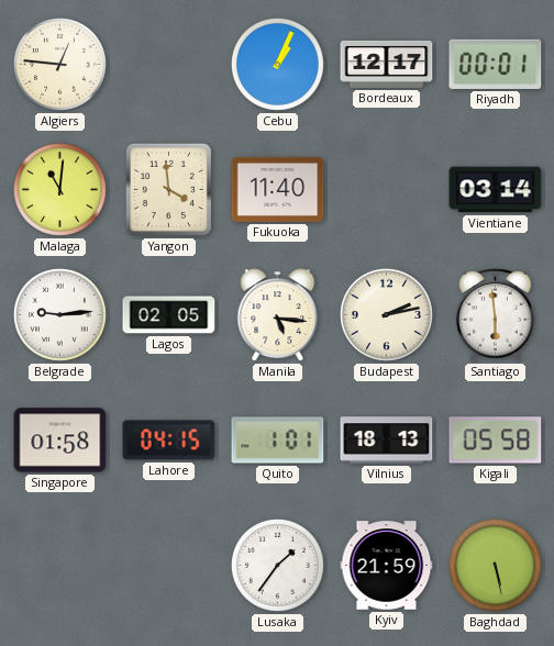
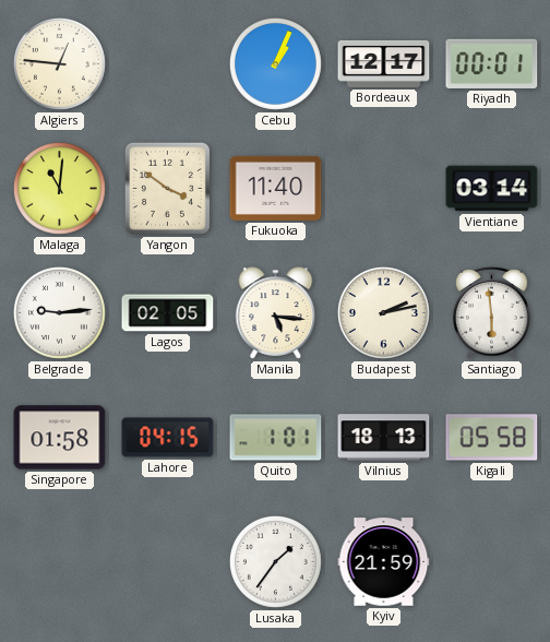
Yangon: 3:59 -> 3:51
Baghdad: 5:28 -> none
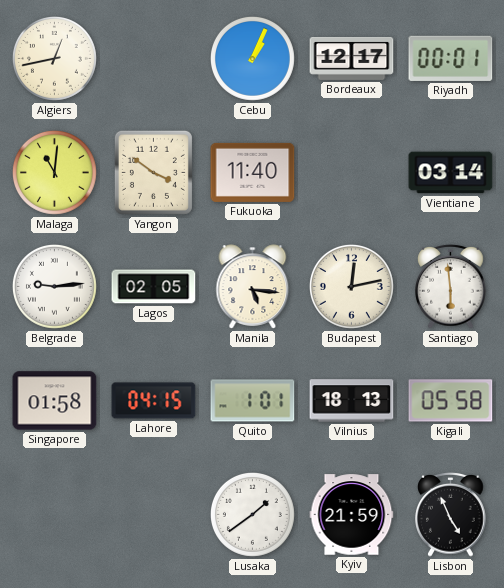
Algiers: 12:46 -> 12:43
Budapest: 2:13 -> 12:13
Lusaka: 1:36 -> 1:39
Lisbon: none -> 4:56
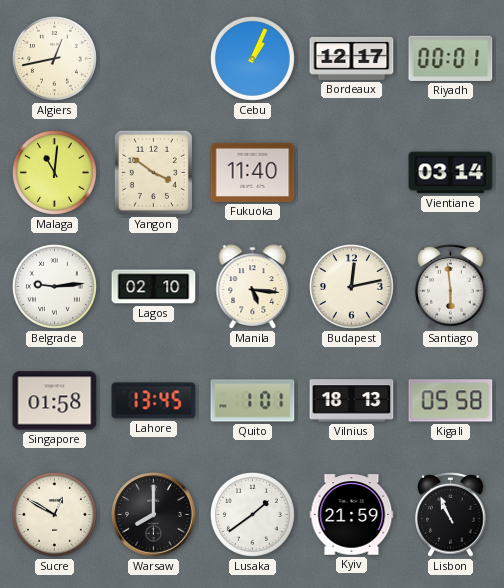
Lagos: 02:05 -> 02:10
Lahore: 04:15 -> 13:45
Sucre: none -> 12:50
Warsaw: none -> 8:00
Lisbon: 4:56 -> 10:56
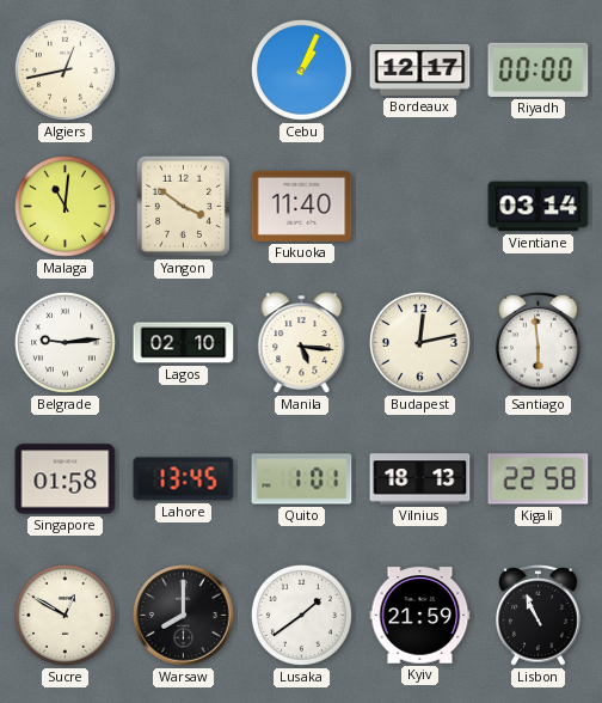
Riyadh: 00:01 -> 00:00
Kigali: 05:58 -> 22:58
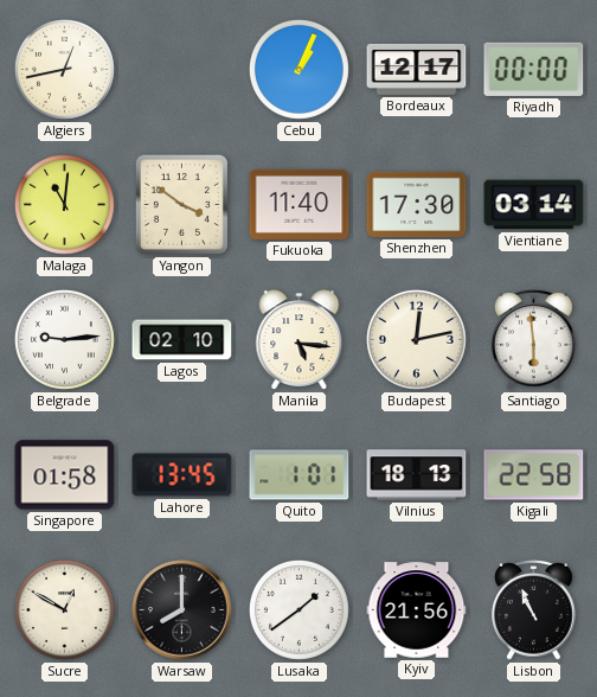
Shenzhen: none -> 17:30
Kyiv: 21:59 -> 21:56
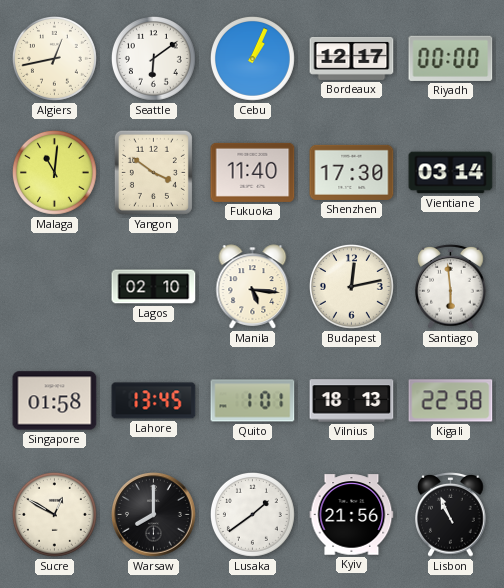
Seattle: none -> 6:09
Belgrade: 9:14 -> none
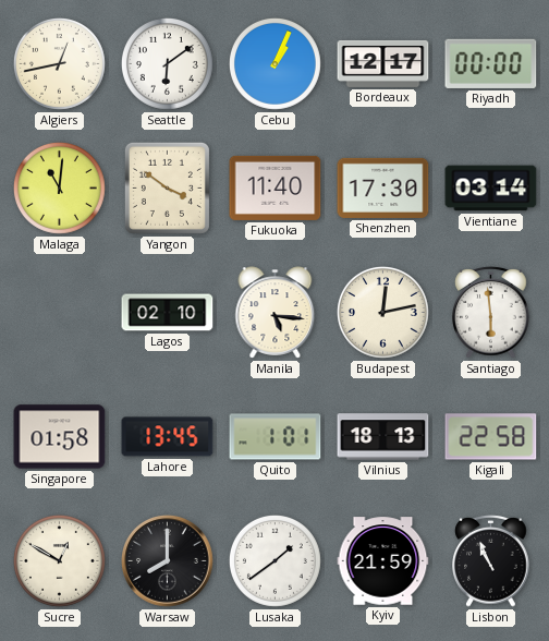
Kyiv: 21:56 -> 21:59
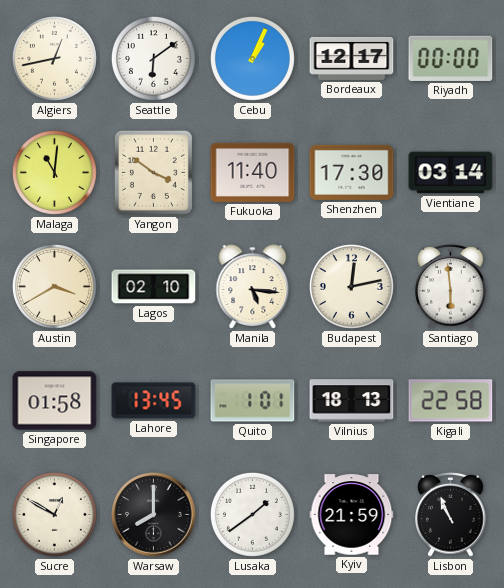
Austin: none -> 3:40
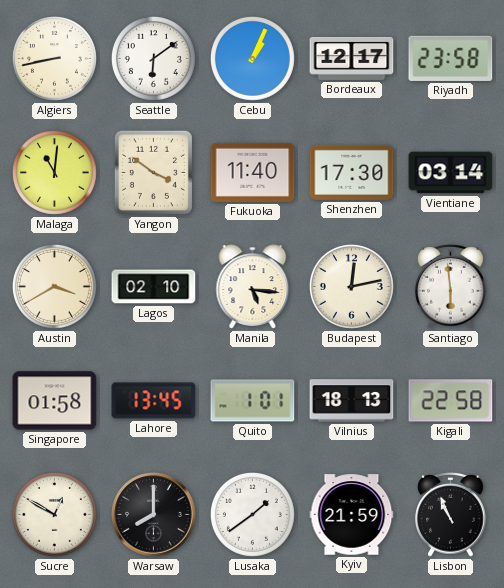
Algiers: 12:43 -> 8:43
Riyadh: 00:00 -> 23:58
